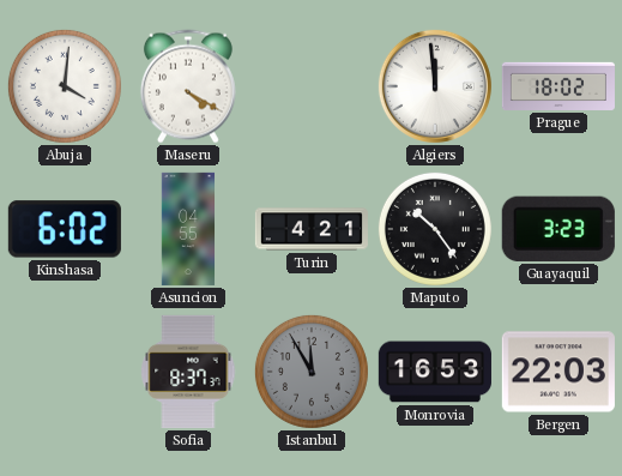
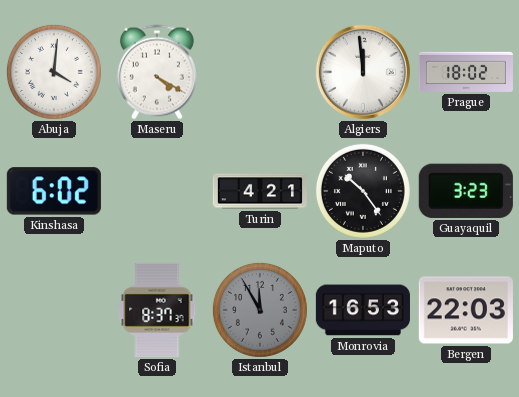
Asuncion: 04:55 -> none
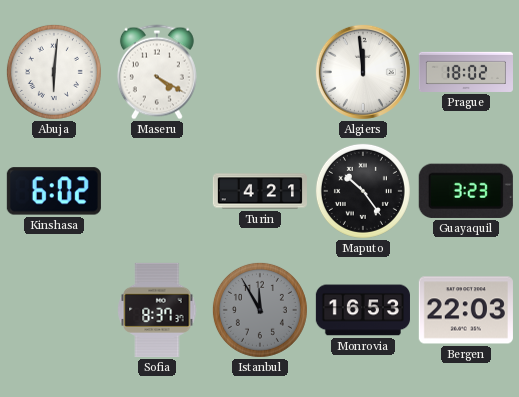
Abuja: 4:01 -> 6:01
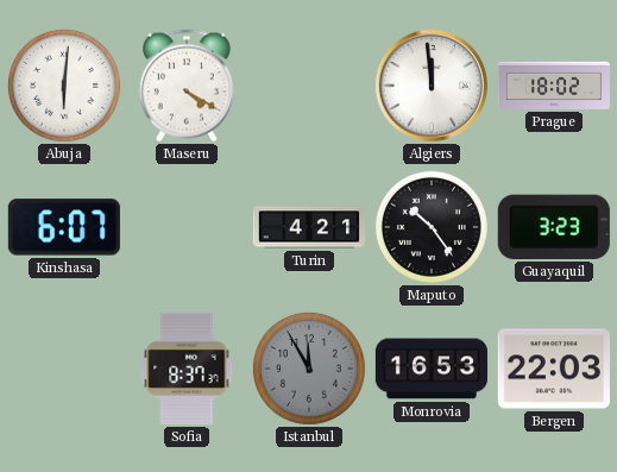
Kinshasa: 6:02 -> 6:07
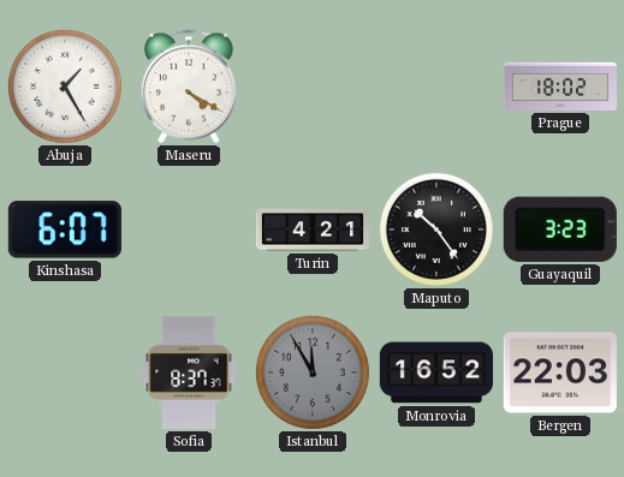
Abuja: 6:01 -> 1:25
Algiers: 11:59 -> none
Monrovia: 16:53 -> 16:52
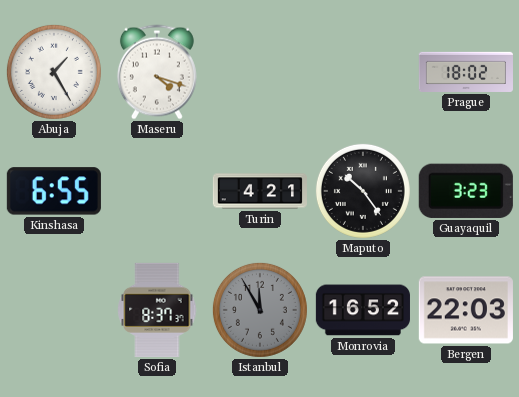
Maseru: 4:20 -> 4:18
Kinshasa: 6:07 -> 6:55
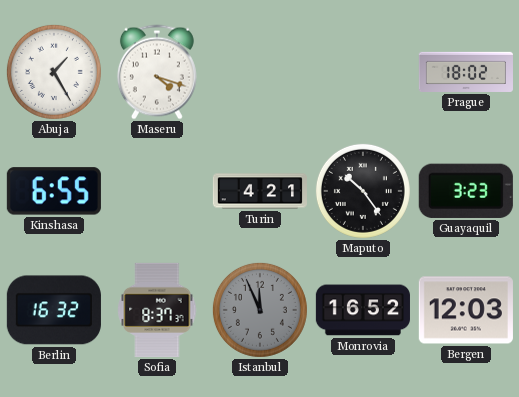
Berlin: none -> 16:32
Istanbul: 11:55 -> 11:56
Bergen: 22:03 -> 12:03
